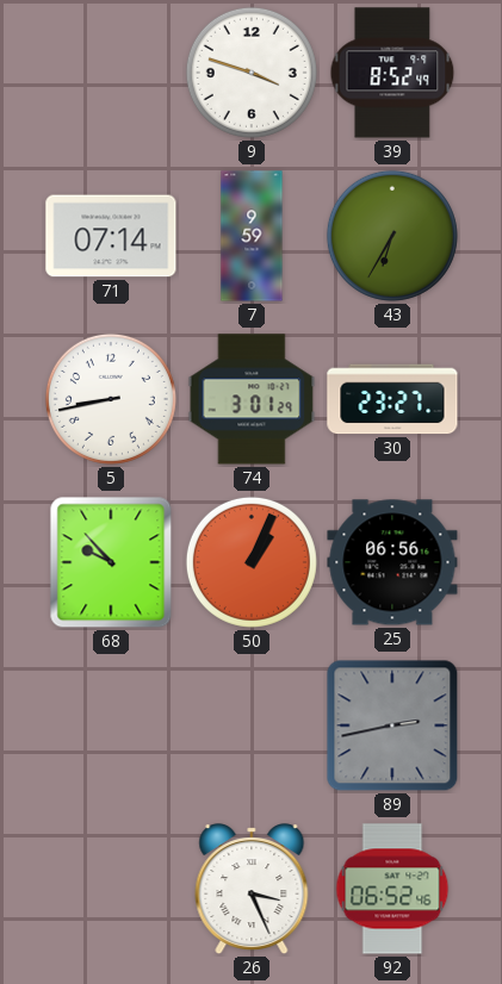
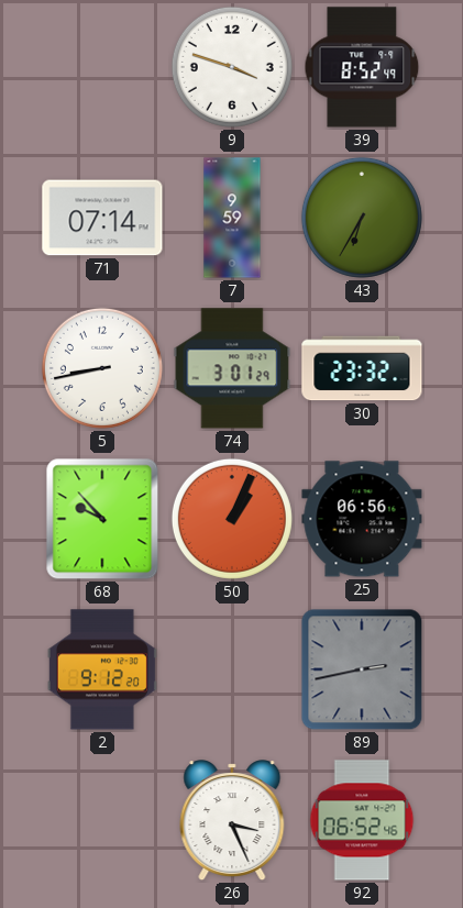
30: 23:27 -> 23:32
2: none -> 9:12
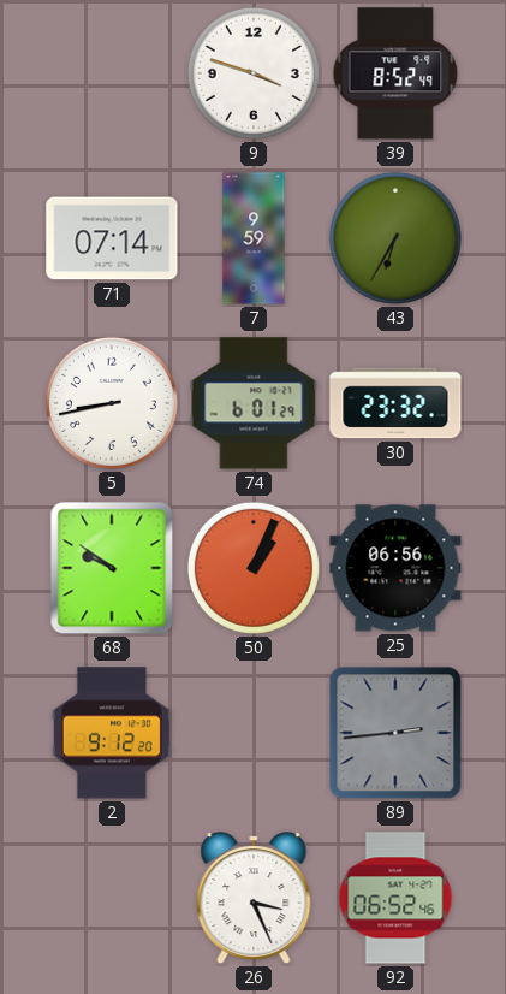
74: 3:01 -> 6:01
68: 9:53 -> 9:51
89: 2:43 -> 2:44
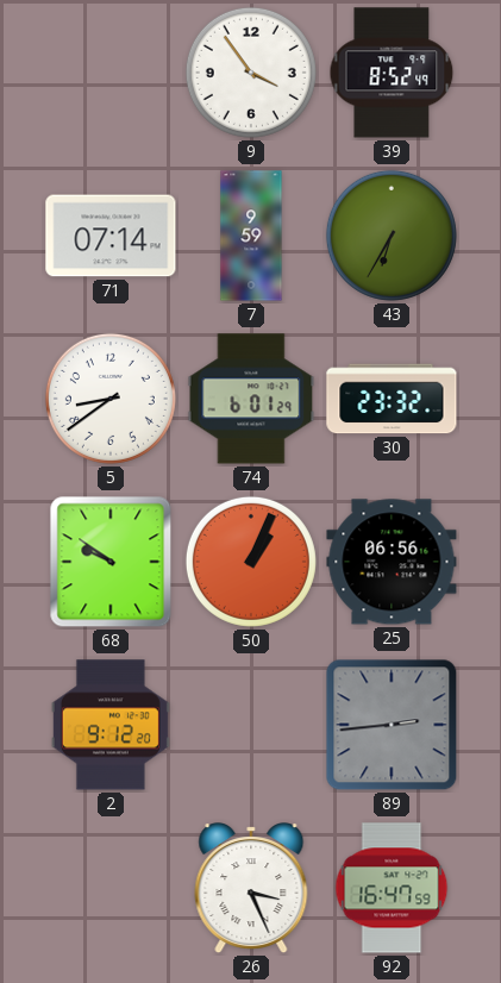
9: 3:48 -> 3:54
5: 8:43 -> 8:39
92: 06:52 -> 16:47
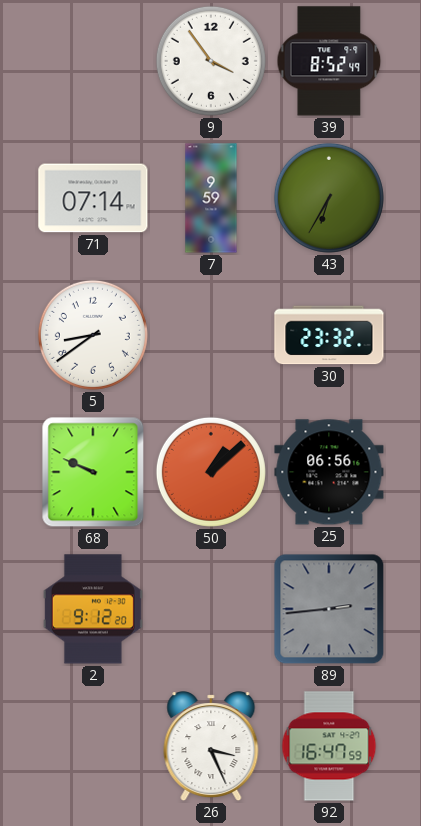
74: 6:01 -> none
68: 9:51 -> 9:49
50: 1:04 -> 1:08
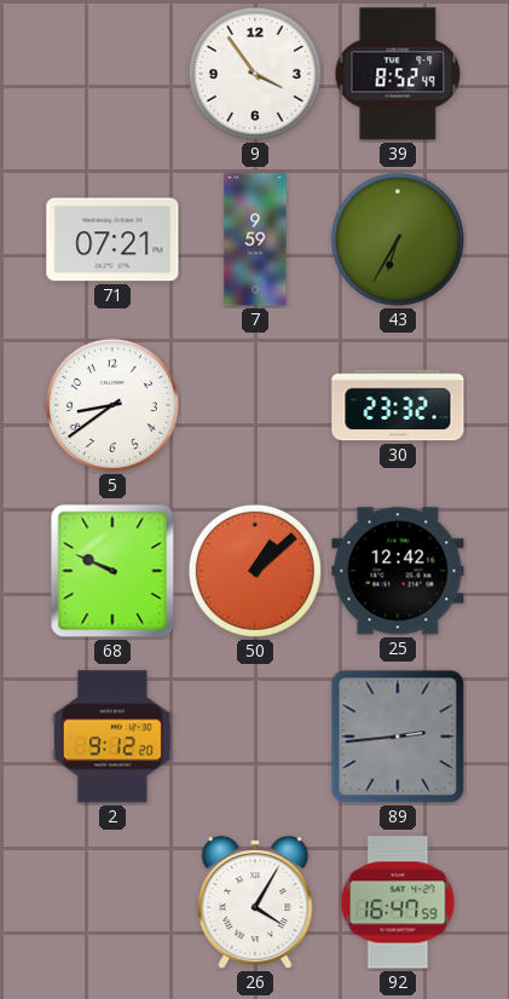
71: 07:14 -> 07:21
25: 06:56 -> 12:42
26: 3:26 -> 4:05
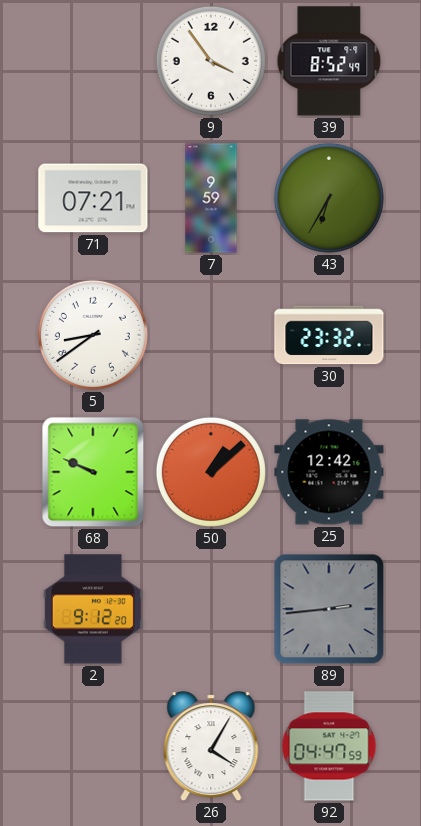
92: 16:47 -> 04:47
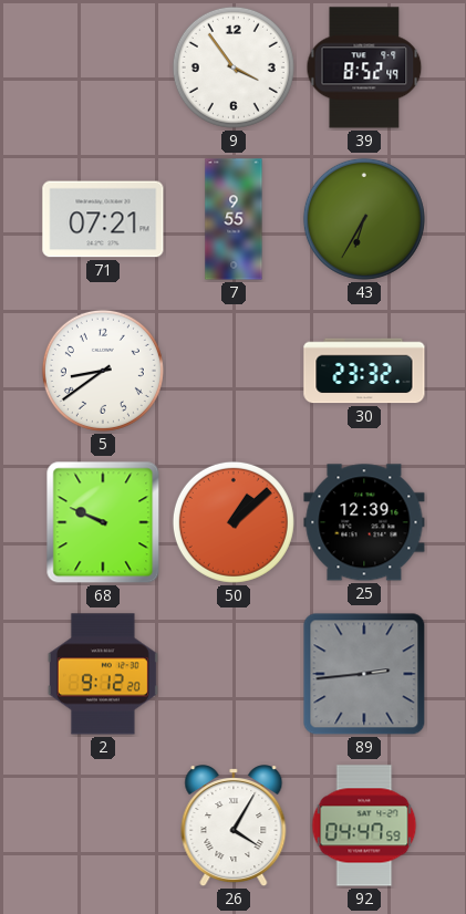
7: 9:59 -> 9:55
25: 12:42 -> 12:39
